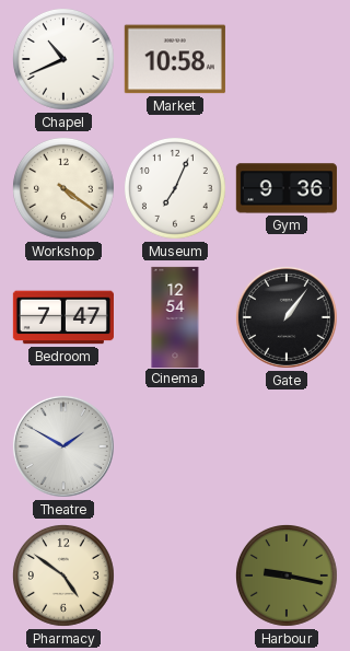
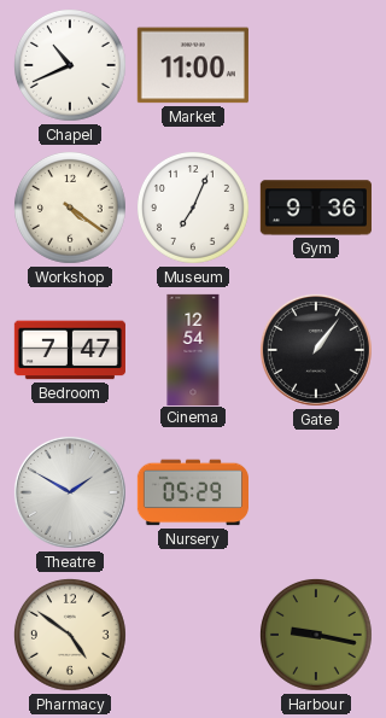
Market: 10:58 -> 11:00
Nursery: none -> 05:29
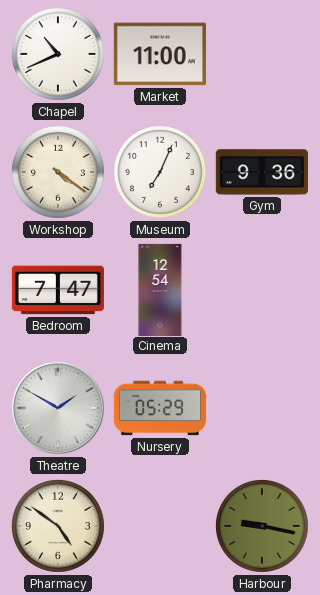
Gate: 1:06 -> none
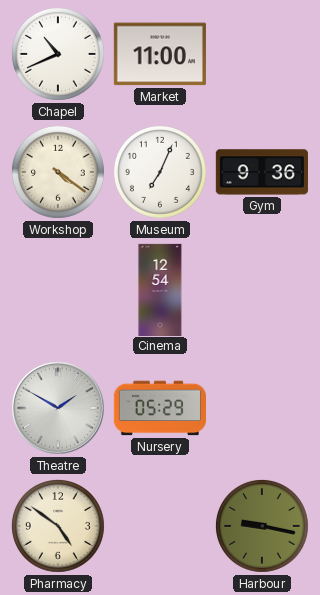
Bedroom: 7:47 -> none
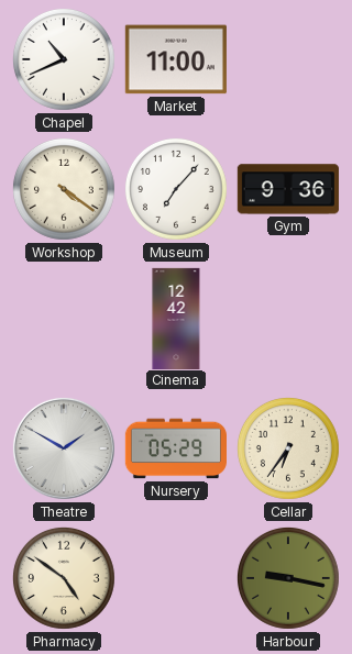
Museum: 7:04 -> 7:07
Cinema: 12:54 -> 12:42
Cellar: none -> 6:36
